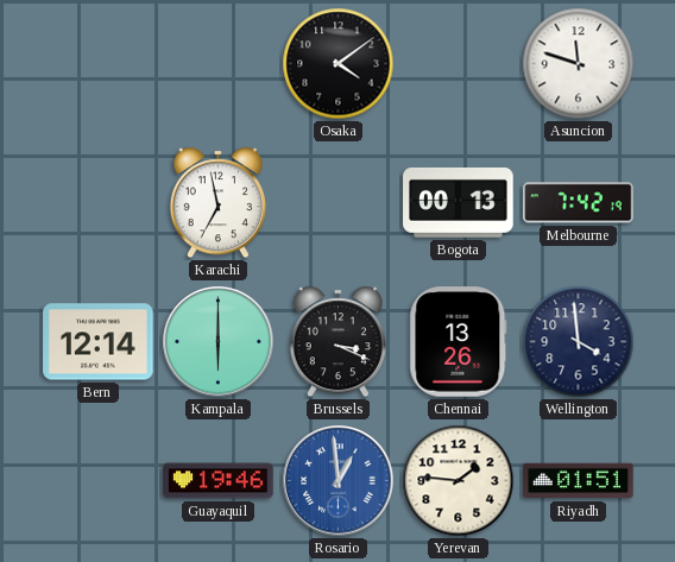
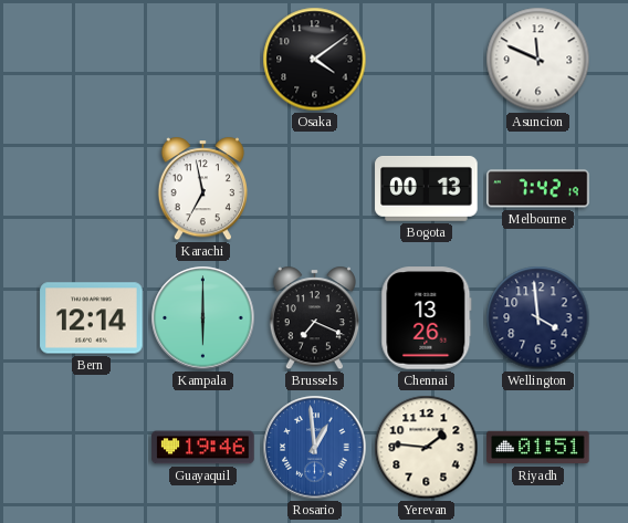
Asuncion: 11:48 -> 11:49
Brussels: 3:19 -> 7:19
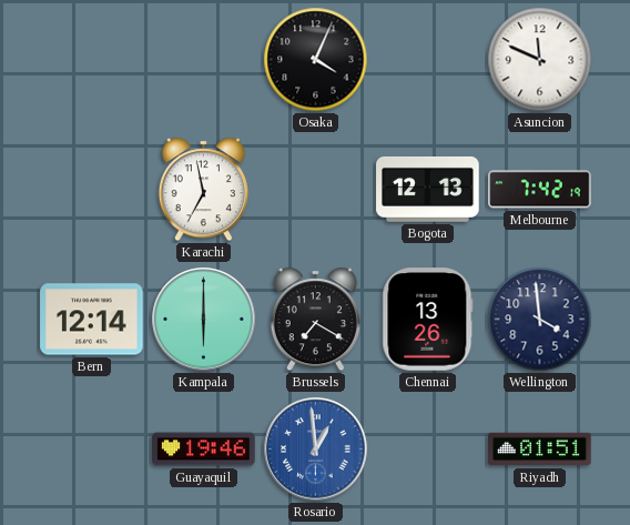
Osaka: 4:09 -> 4:04
Bogota: 00:13 -> 12:13
Brussels: 7:19 -> 7:20
Yerevan: 1:46 -> none
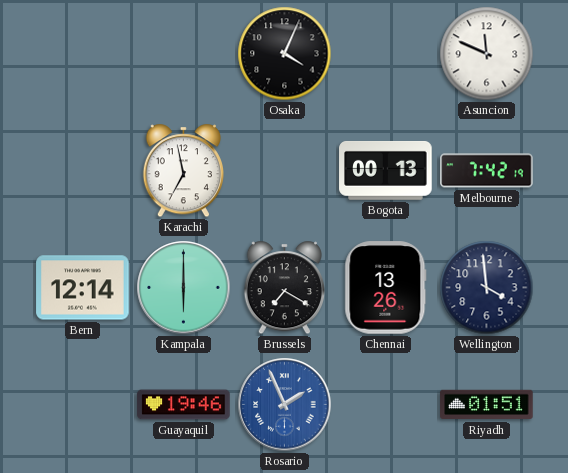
Bogota: 12:13 -> 00:13
Rosario: 12:59 -> 1:56
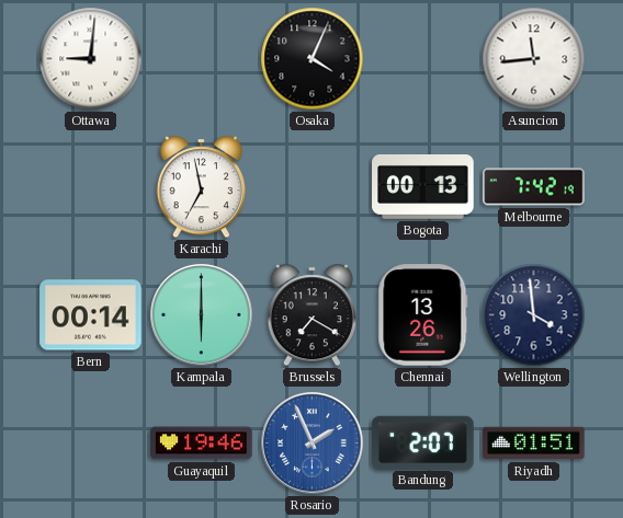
Ottawa: none -> 9:01
Asuncion: 11:49 -> 11:44
Bern: 12:14 -> 00:14
Bandung: none -> 2:07
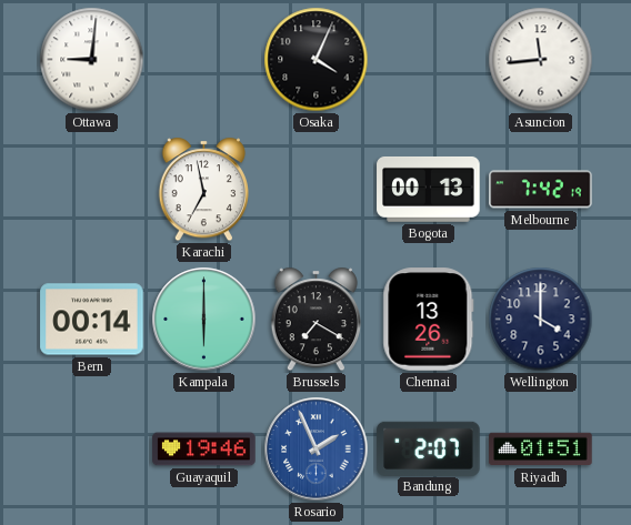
Wellington: 3:59 -> 4:00
